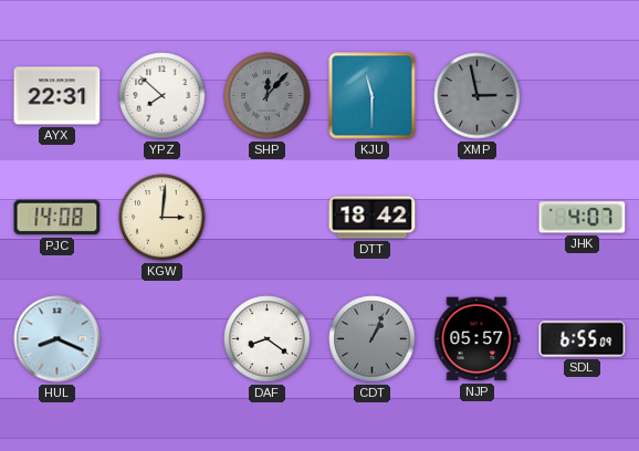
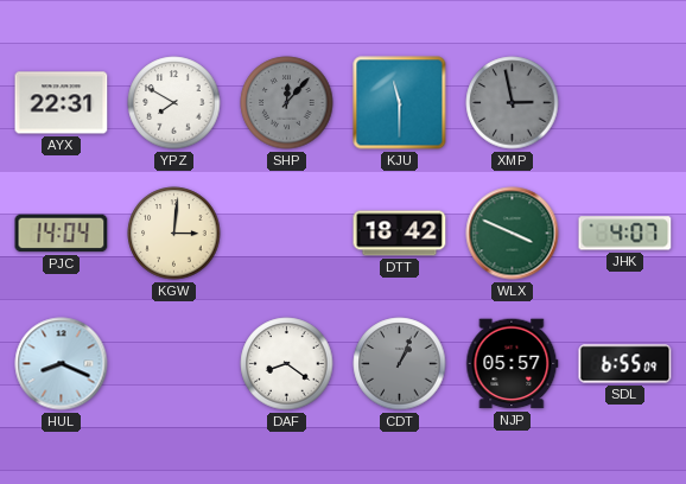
YPZ: 7:52 -> 7:50
PJC: 14:08 -> 14:04
WLX: none -> 3:49
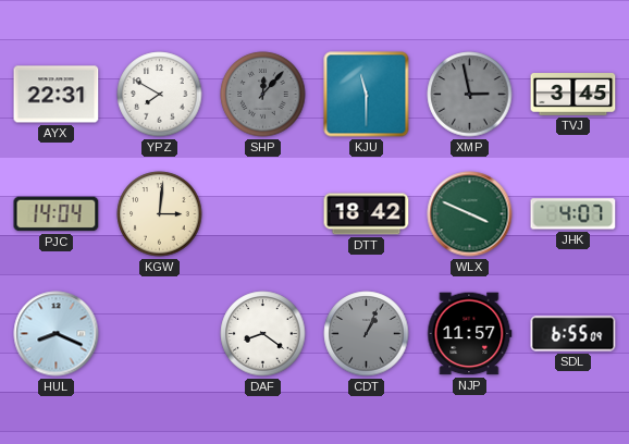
TVJ: none -> 3:45
NJP: 05:57 -> 11:57
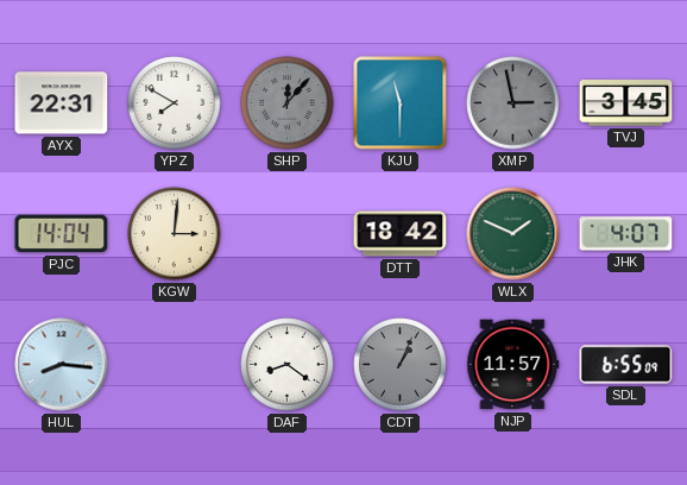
WLX: 3:49 -> 1:49
HUL: 8:19 -> 8:16
